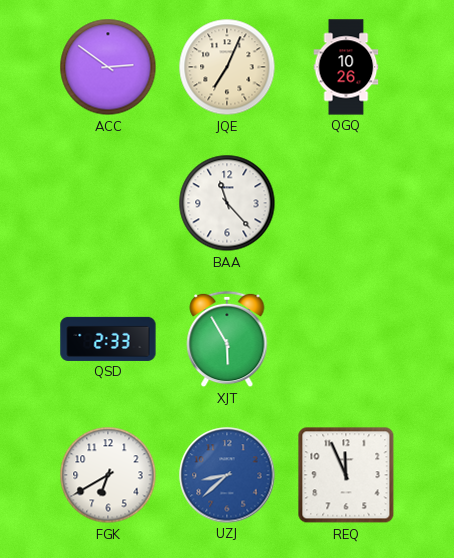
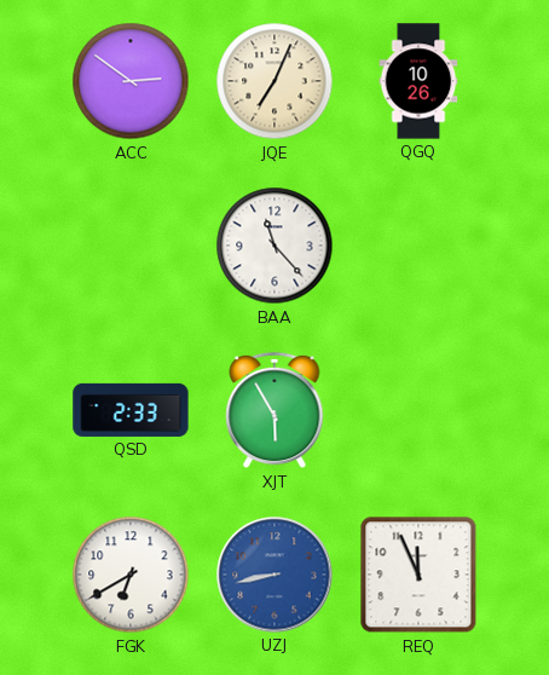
UZJ: 8:38 -> 8:43
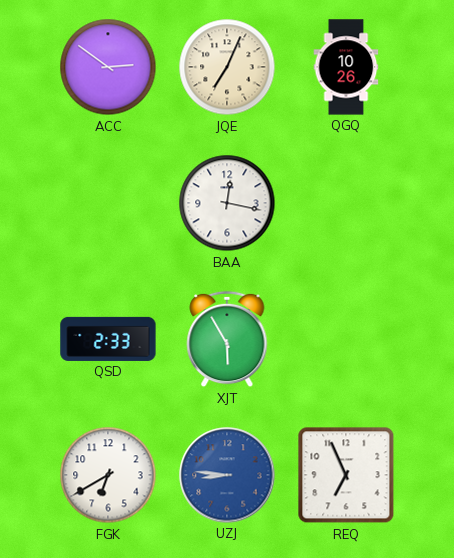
BAA: 11:23 -> 12:17
UZJ: 8:43 -> 8:46
REQ: 11:56 -> 6:56
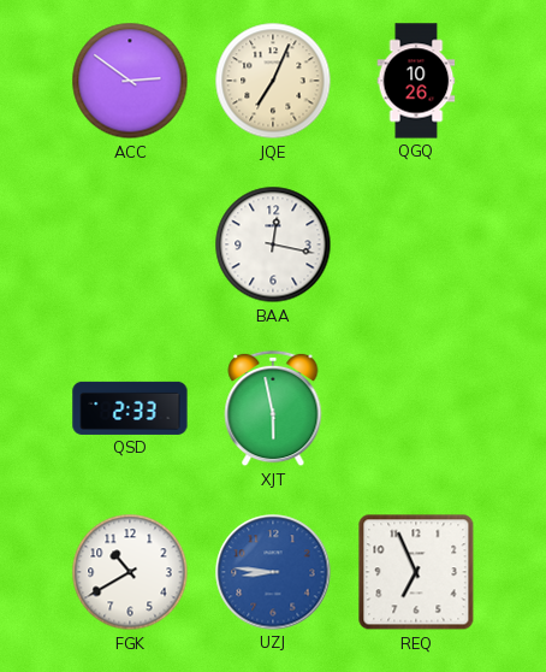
XJT: 5:55 -> 5:58
FGK: 6:40 -> 10:40
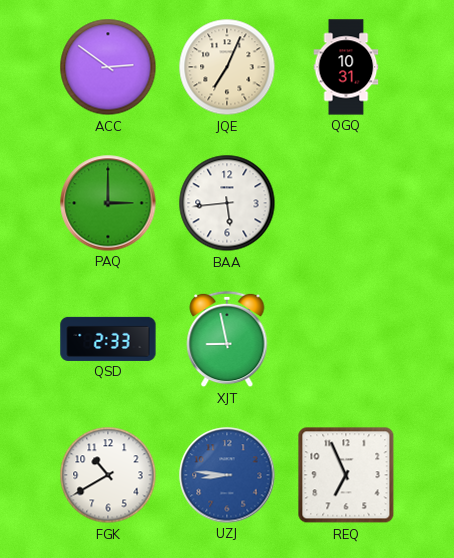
QGQ: 10:26 -> 10:31
PAQ: none -> 3:00
BAA: 12:17 -> 5:44
XJT: 5:58 -> 8:58
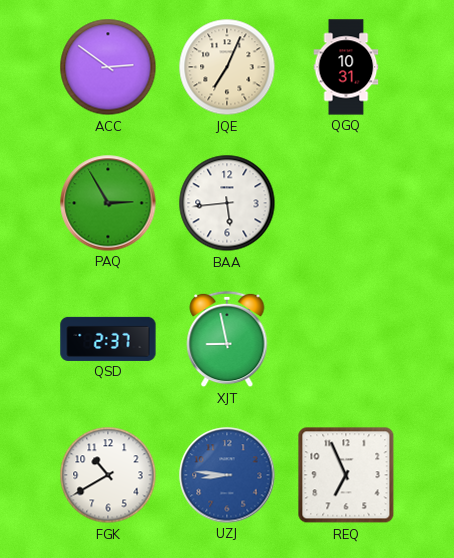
PAQ: 3:00 -> 2:55
QSD: 2:33 -> 2:37
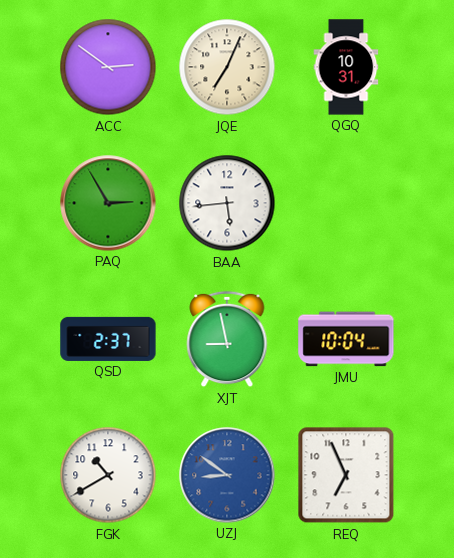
JMU: none -> 10:04
UZJ: 8:46 -> 8:51
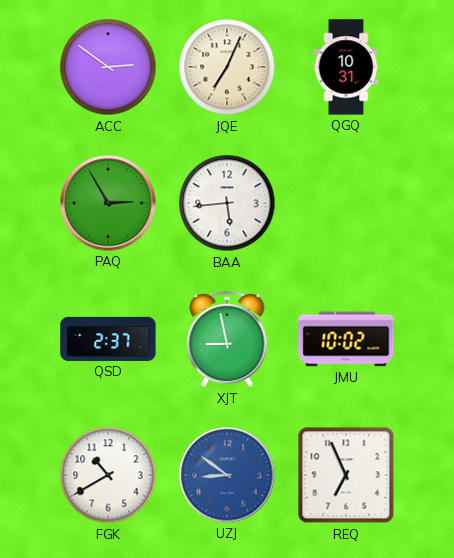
JMU: 10:04 -> 10:02
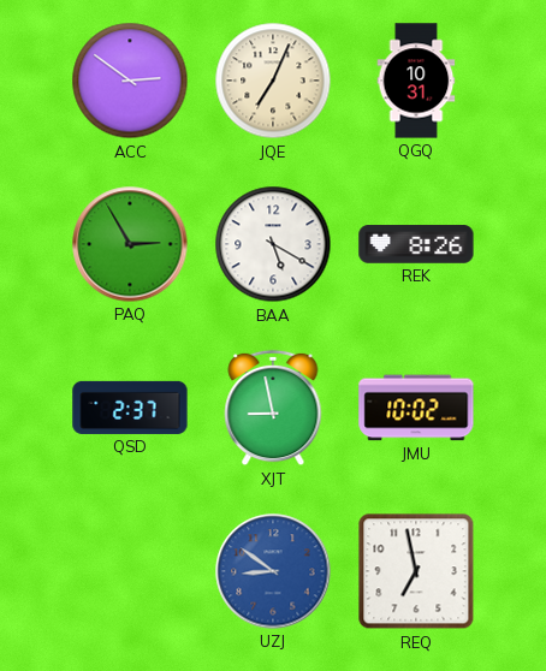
BAA: 5:44 -> 5:20
REK: none -> 8:26
FGK: 10:40 -> none
REQ: 6:56 -> 6:58
